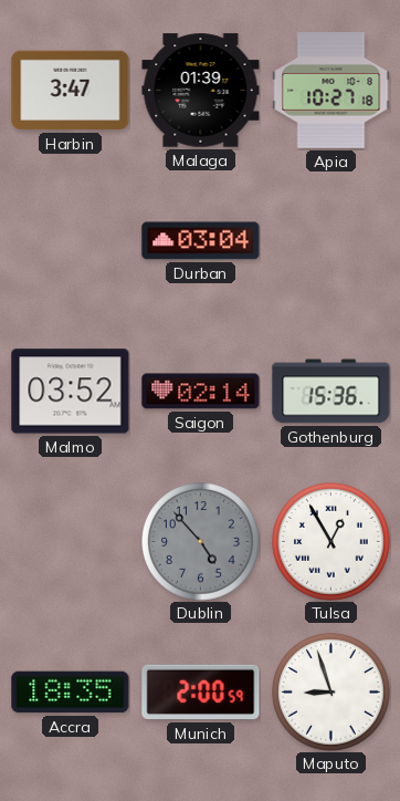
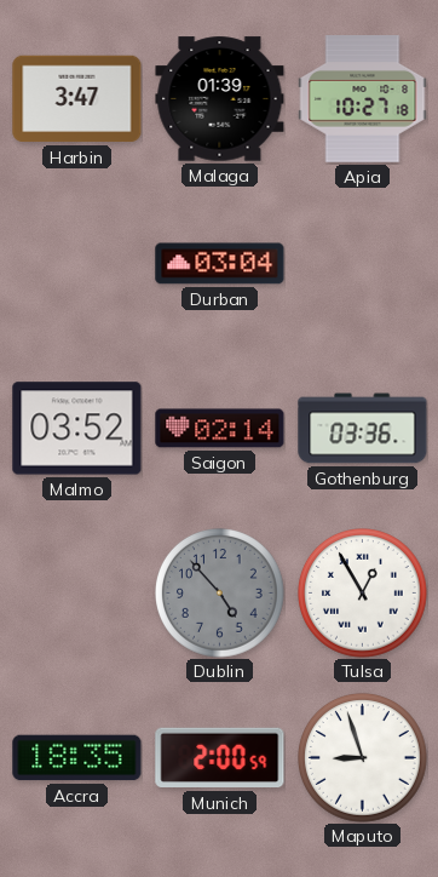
Gothenburg: 15:36 -> 03:36
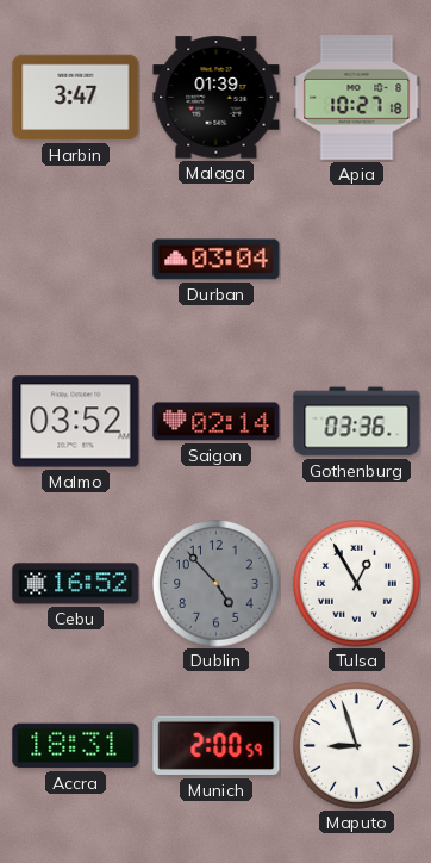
Cebu: none -> 16:52
Accra: 18:35 -> 18:31
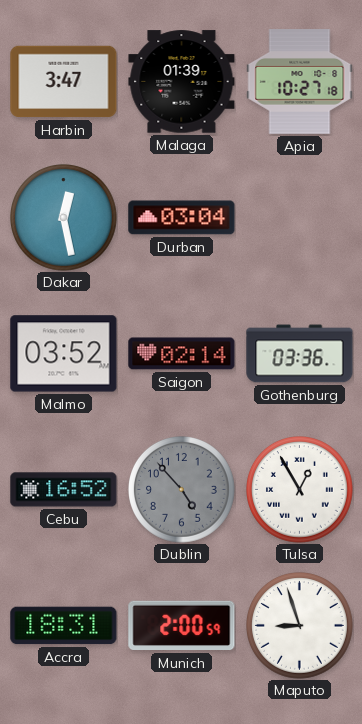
Dakar: none -> 12:28
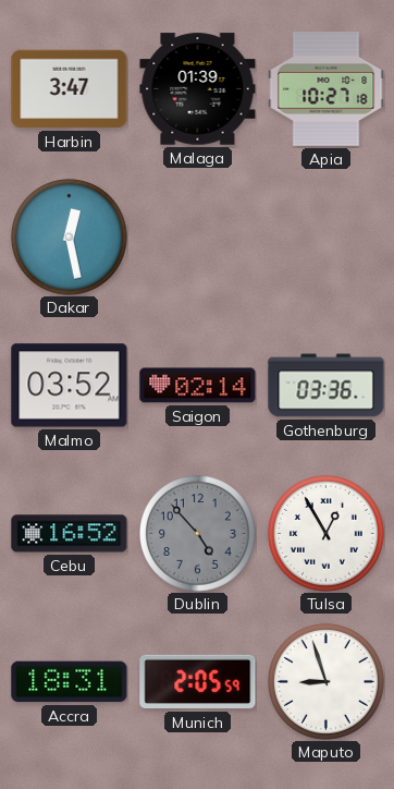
Durban: 03:04 -> none
Munich: 2:00 -> 2:05
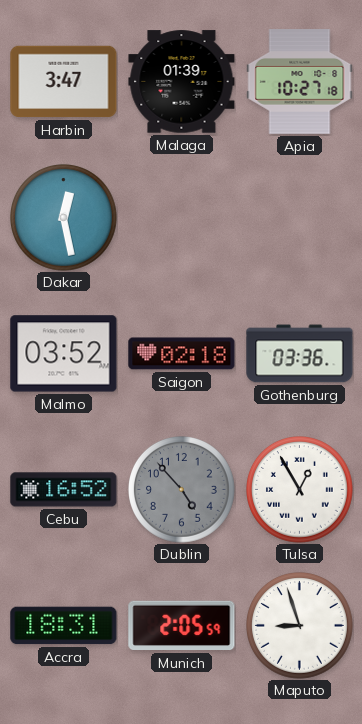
Saigon: 02:14 -> 02:18
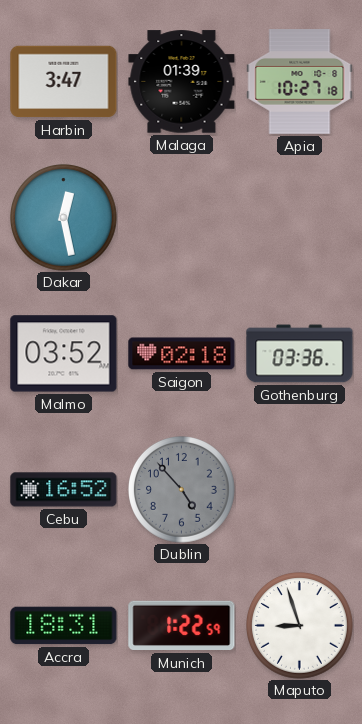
Tulsa: 12:55 -> none
Munich: 2:05 -> 1:22
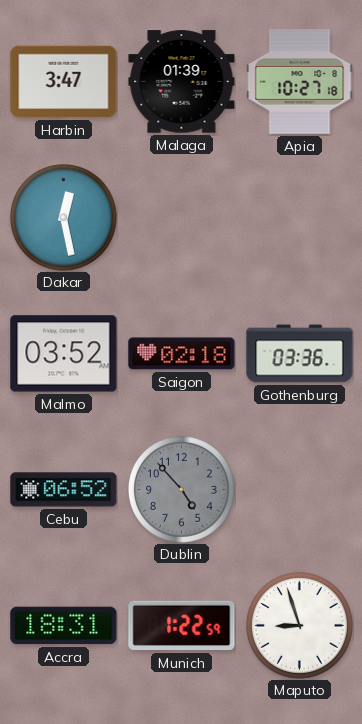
Cebu: 16:52 -> 06:52
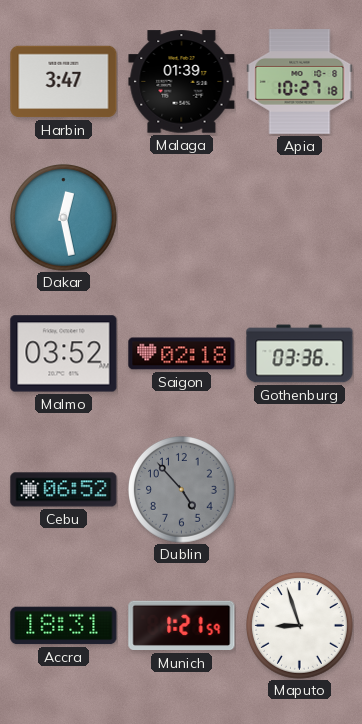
Munich: 1:22 -> 1:21
